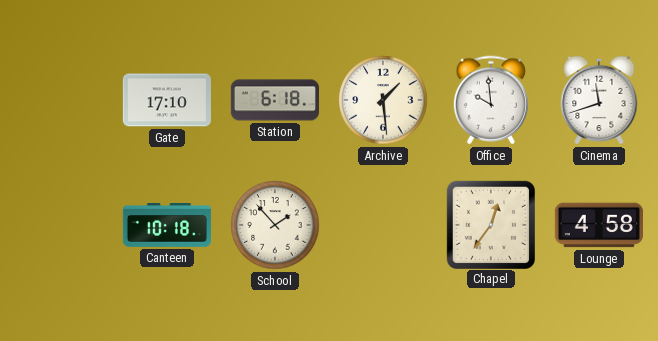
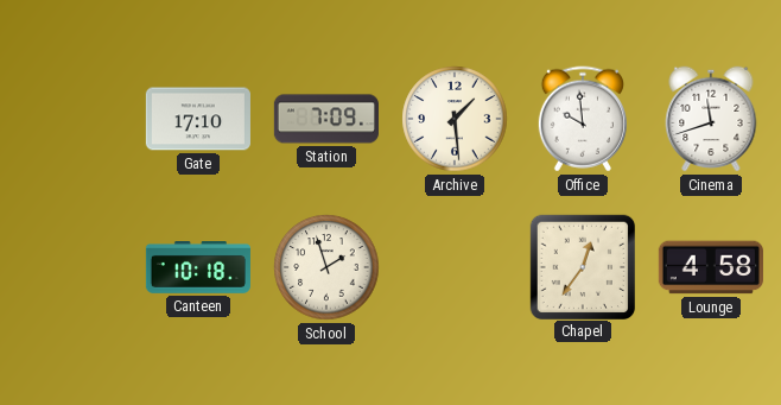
Station: 6:18 -> 7:09
School: 1:53 -> 1:57
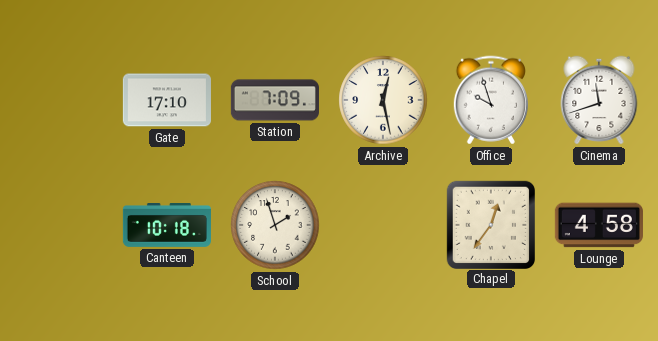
Archive: 1:29 -> 12:28
Office: 9:59 -> 9:57
